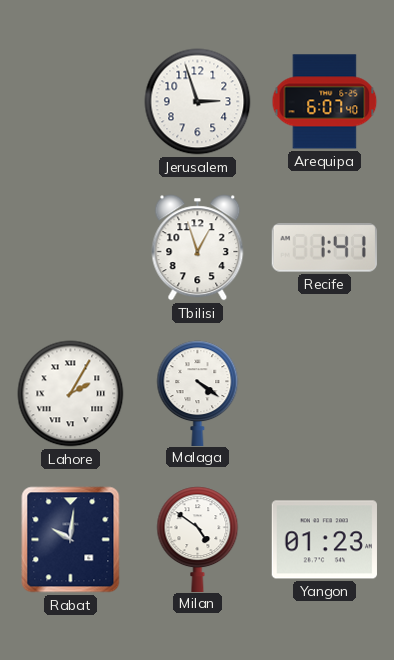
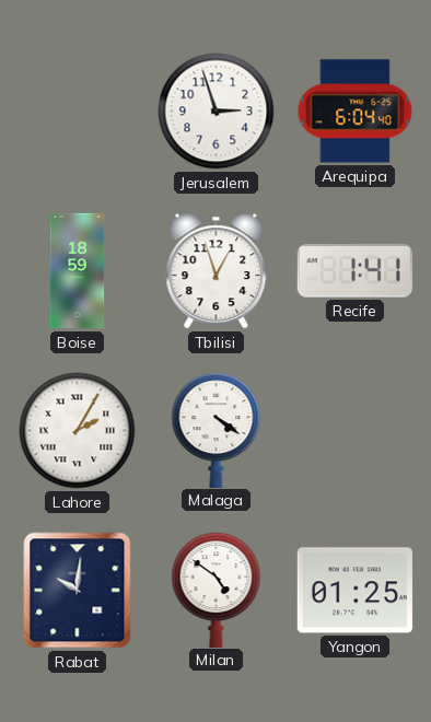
Arequipa: 6:07 -> 6:04
Boise: none -> 18:59
Yangon: 01:23 -> 01:25
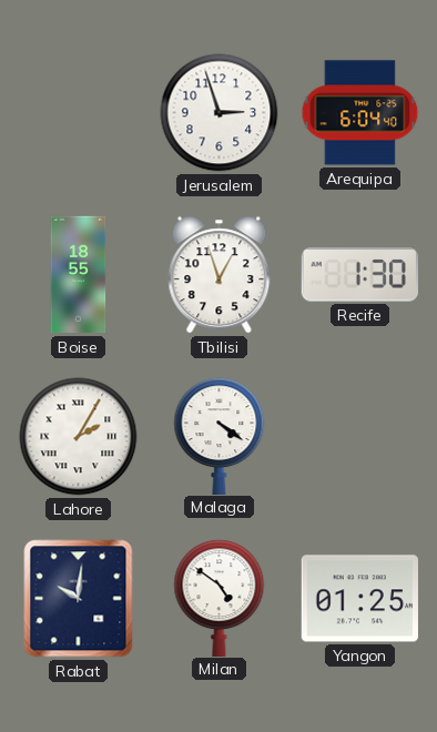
Boise: 18:59 -> 18:55
Recife: 1:41 -> 1:30
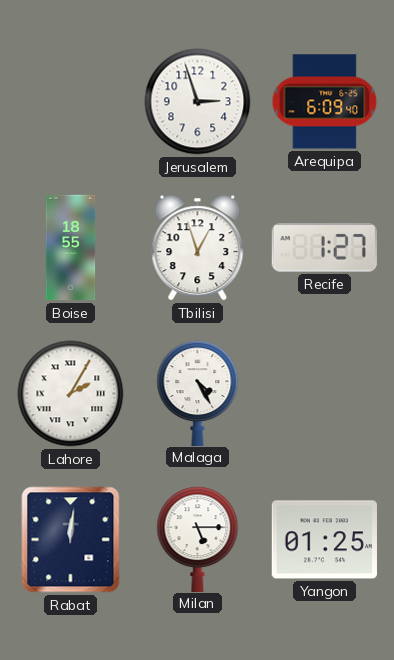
Arequipa: 6:04 -> 6:09
Recife: 1:30 -> 1:27
Malaga: 4:21 -> 4:25
Rabat: 10:01 -> 12:01
Milan: 4:51 -> 5:15
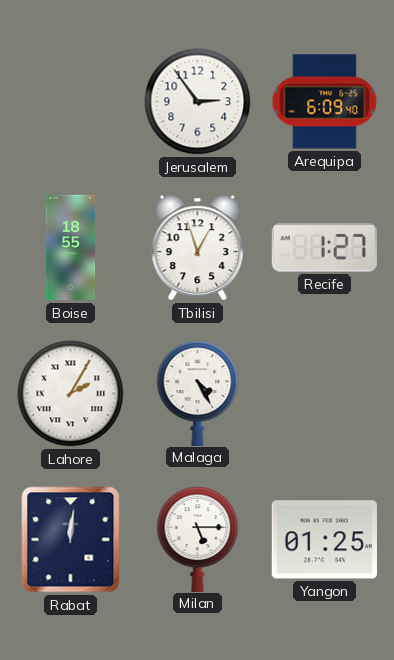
Jerusalem: 2:57 -> 2:54
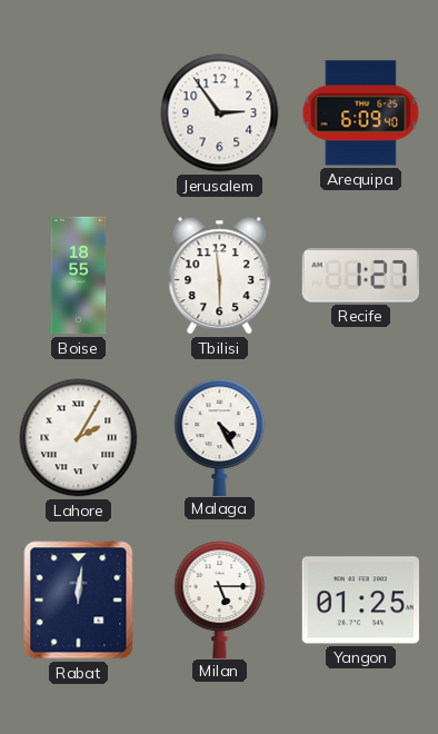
Tbilisi: 12:57 -> 5:59
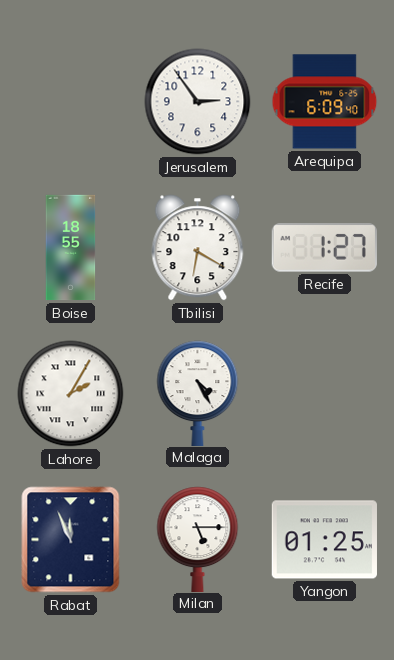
Tbilisi: 5:59 -> 6:20
Rabat: 12:01 -> 11:56
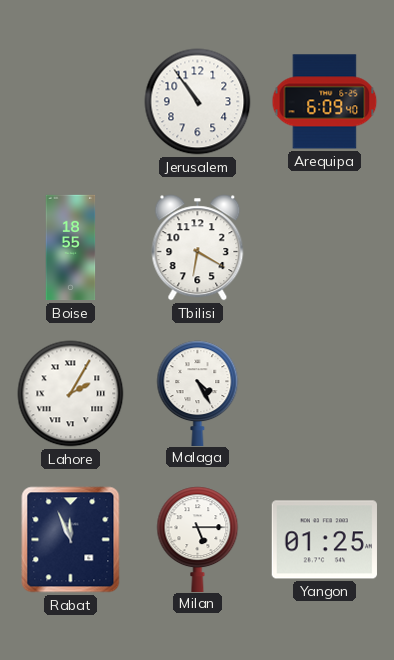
Jerusalem: 2:54 -> 10:54
Recife: 1:27 -> none
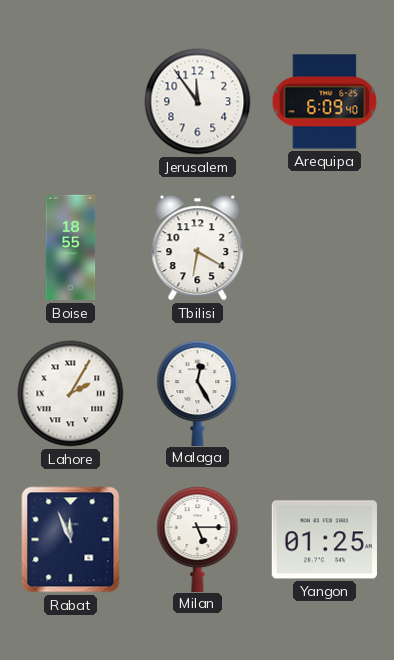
Jerusalem: 10:54 -> 11:54
Malaga: 4:25 -> 12:25
